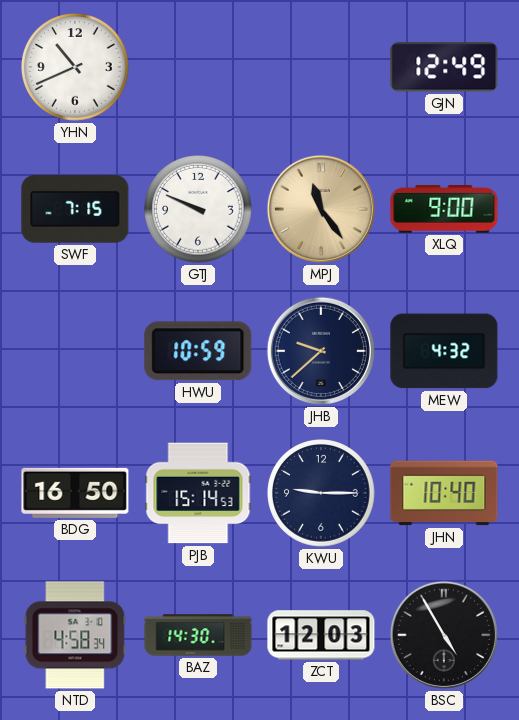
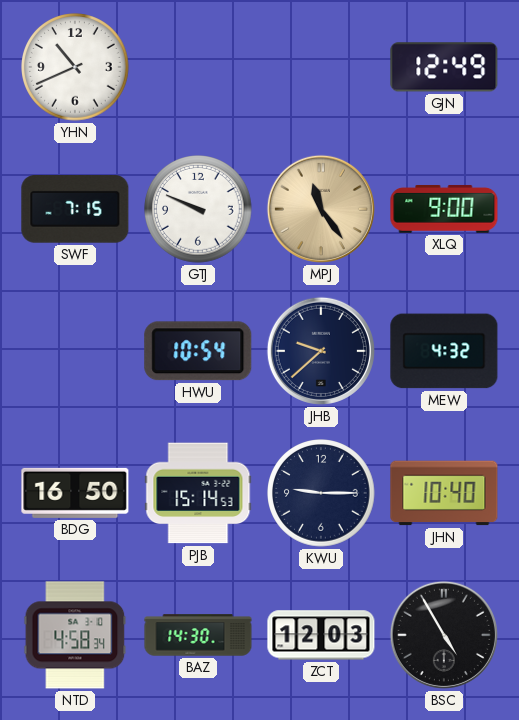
HWU: 10:59 -> 10:54
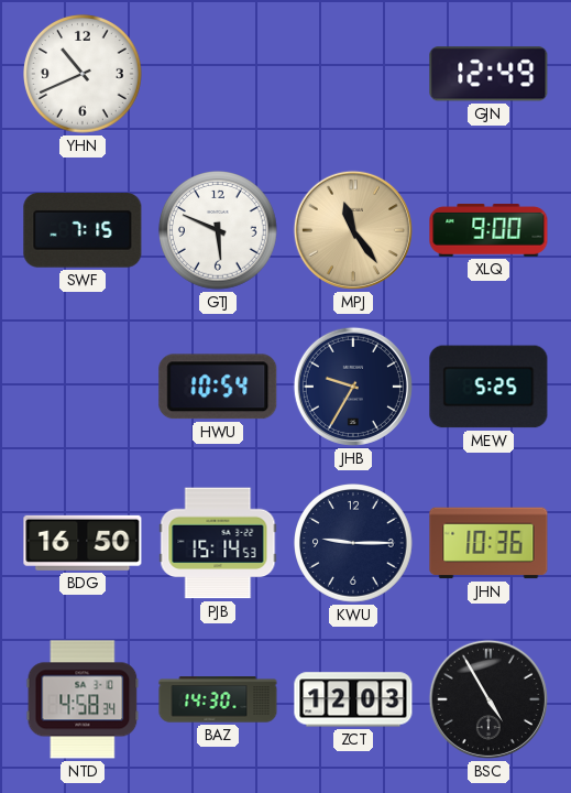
GTJ: 9:49 -> 5:49
JHB: 9:38 -> 9:35
MEW: 4:32 -> 5:25
JHN: 10:40 -> 10:36
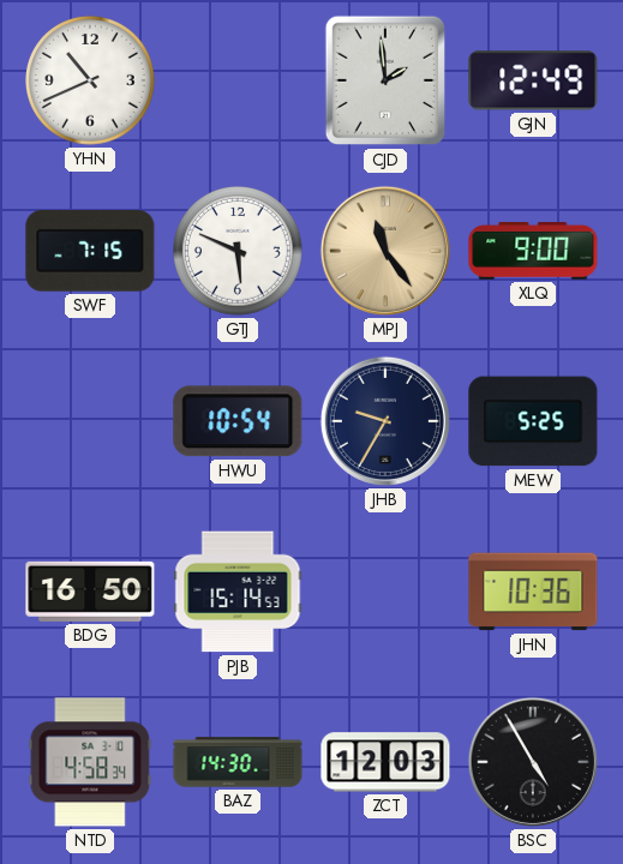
CJD: none -> 1:59
KWU: 9:15 -> none
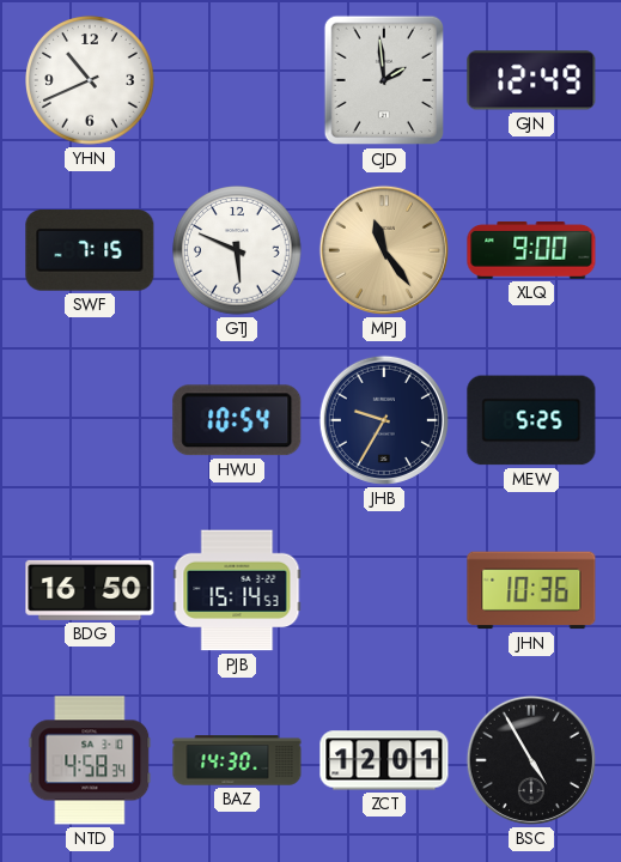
ZCT: 12:03 -> 12:01
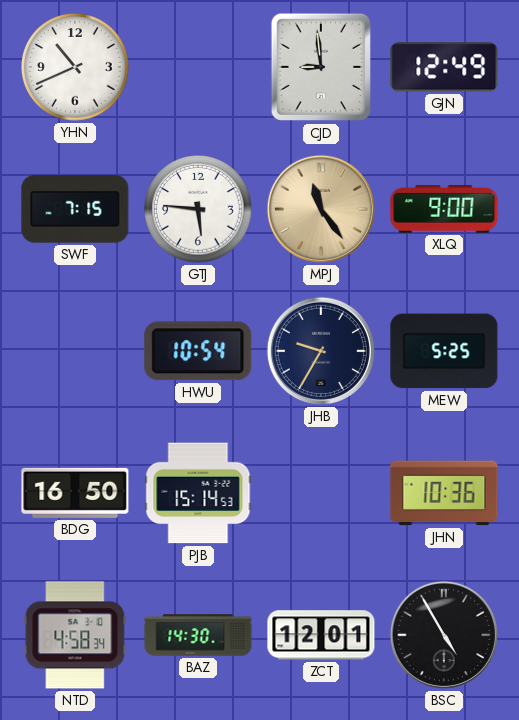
CJD: 1:59 -> 8:59
GTJ: 5:49 -> 5:46
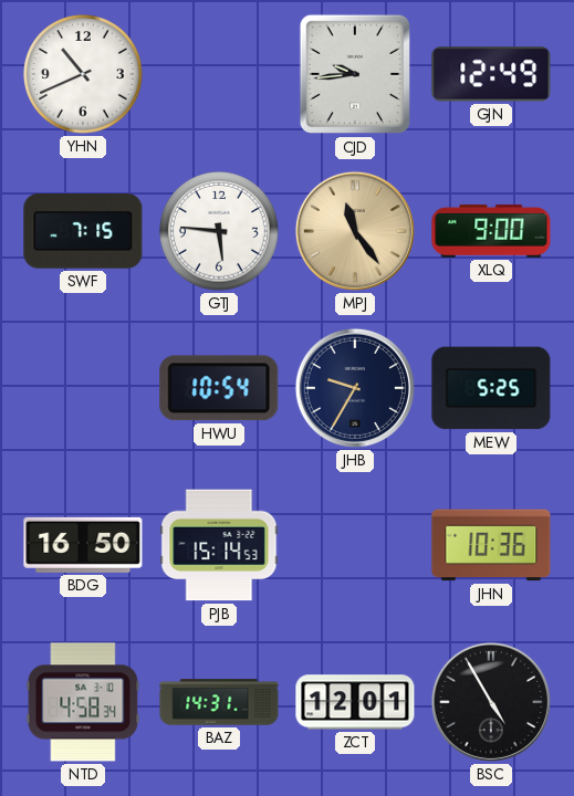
CJD: 8:59 -> 9:44
BAZ: 14:30 -> 14:31
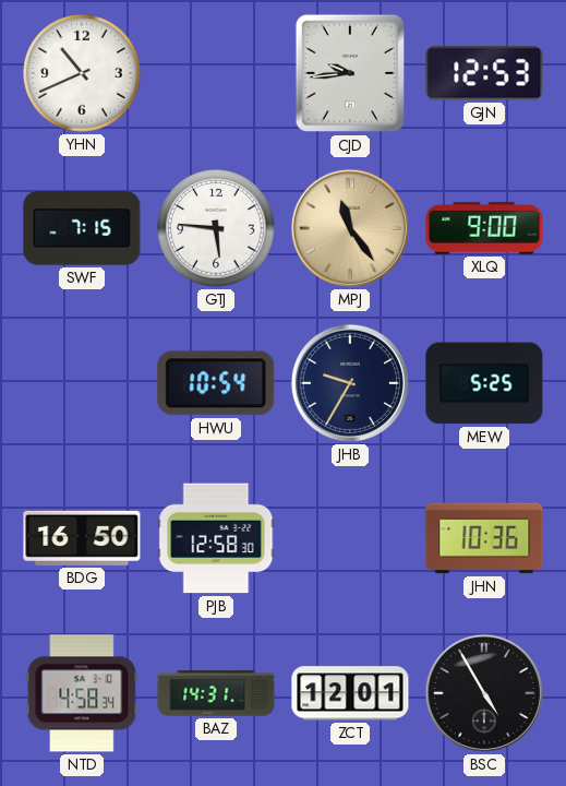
GJN: 12:49 -> 12:53
PJB: 15:14 -> 12:58
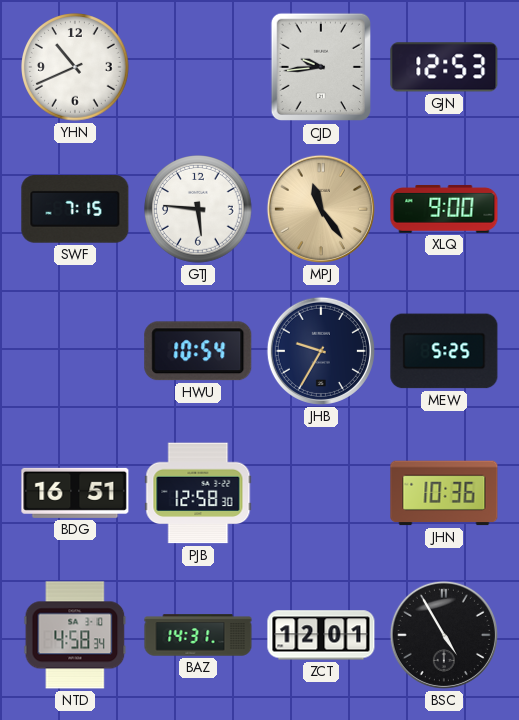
BDG: 16:50 -> 16:51
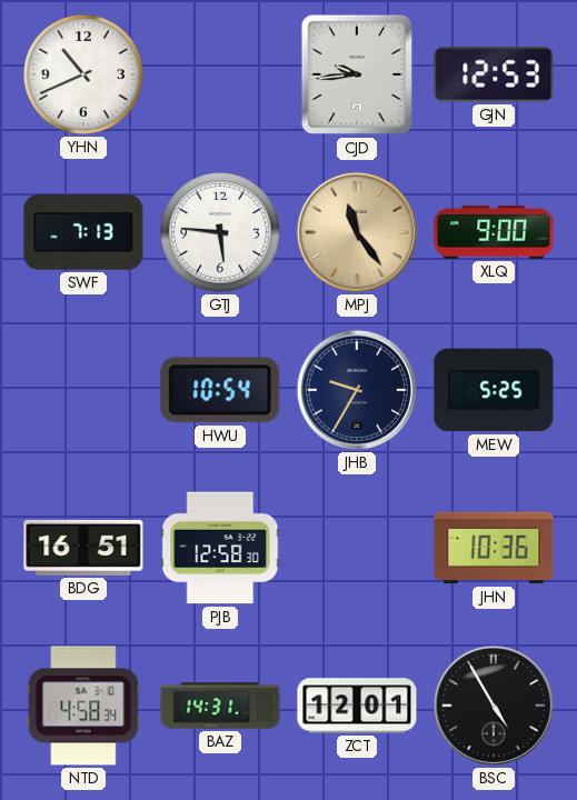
SWF: 7:15 -> 7:13
